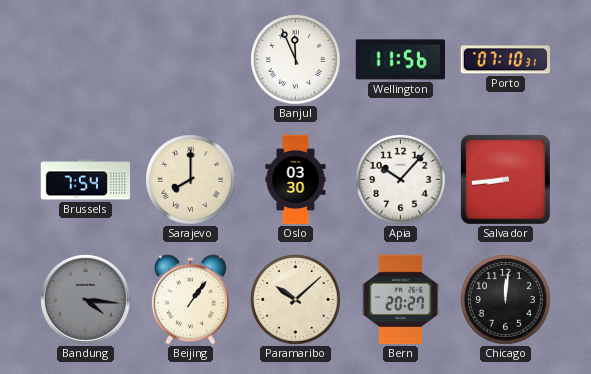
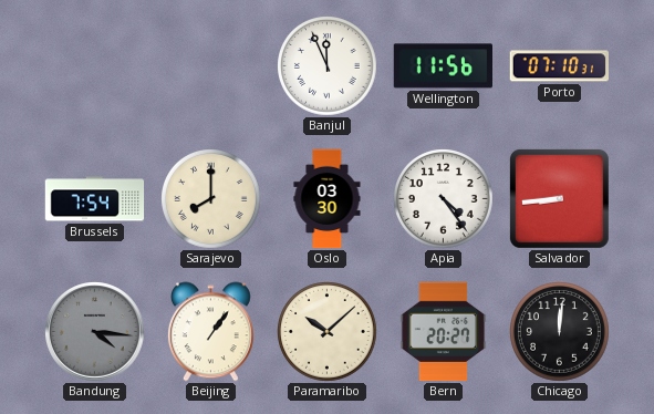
Apia: 10:07 -> 4:24
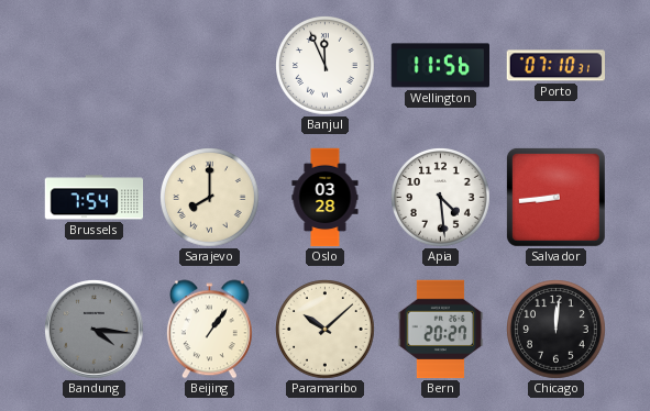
Oslo: 03:30 -> 03:28
Apia: 4:24 -> 4:29
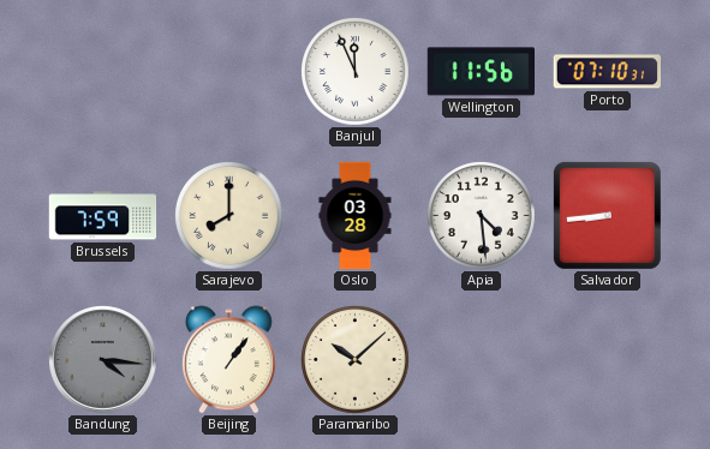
Brussels: 7:54 -> 7:59
Bern: 20:27 -> none
Chicago: 12:01 -> none
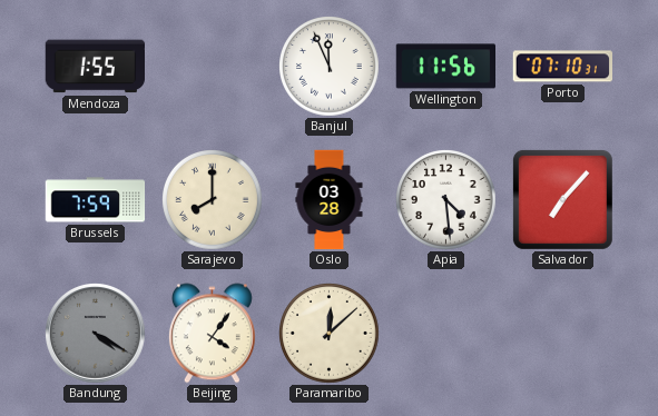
Mendoza: none -> 1:55
Salvador: 8:44 -> 7:07
Bandung: 4:16 -> 4:20
Beijing: 1:06 -> 4:06
Paramaribo: 10:08 -> 12:08
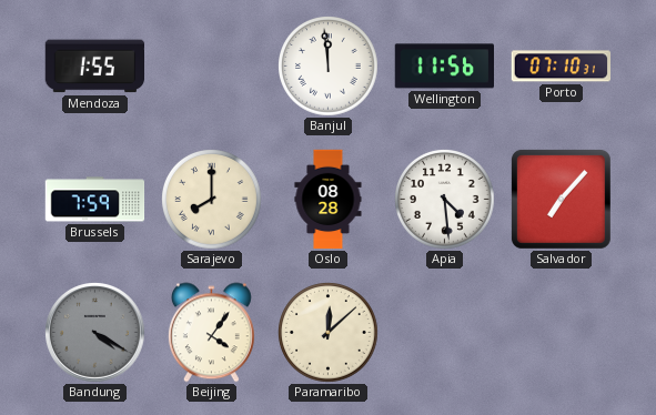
Banjul: 11:56 -> 11:59
Oslo: 03:28 -> 08:28
